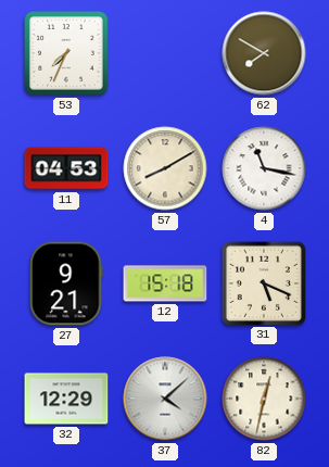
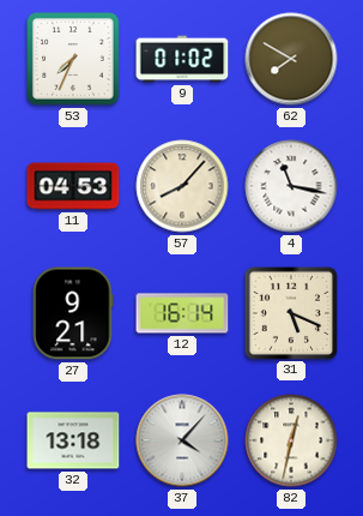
9: none -> 01:02
57: 8:10 -> 8:07
12: 15:18 -> 16:14
32: 12:29 -> 13:18
37: 4:08 -> 4:07
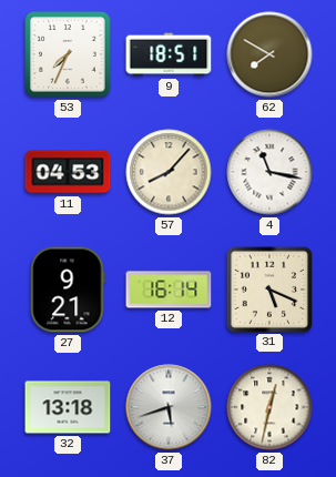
9: 01:02 -> 18:51
37: 4:07 -> 5:42
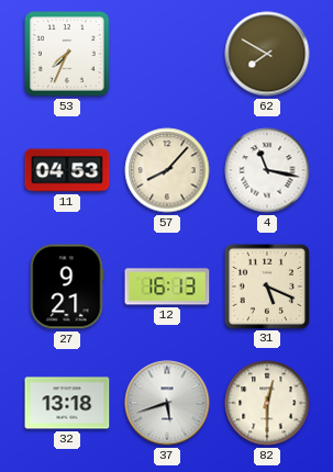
9: 18:51 -> none
12: 16:14 -> 16:13
82: 12:32 -> 12:30
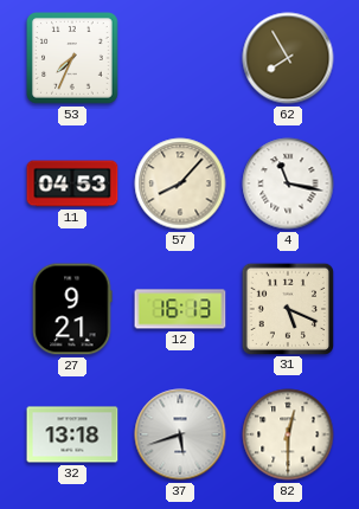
62: 7:50 -> 7:55
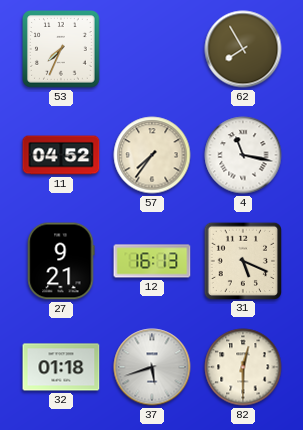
11: 04:53 -> 04:52
57: 8:07 -> 7:36
32: 13:18 -> 01:18
